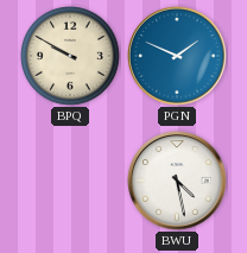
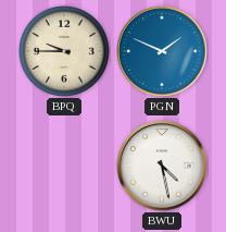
BPQ: 9:50 -> 9:45
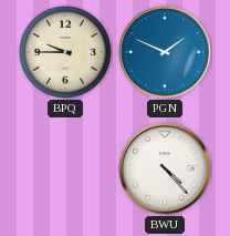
BWU: 4:28 -> 4:23
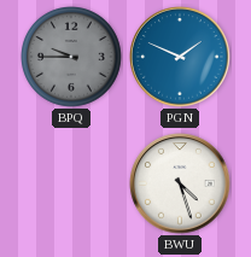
BPQ dial: cream -> grey
BWU: 4:23 -> 4:27
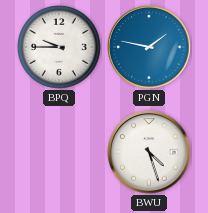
BPQ dial: grey -> white
PGN: 1:49 -> 1:47
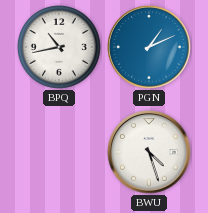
BPQ: 9:45 -> 10:43
PGN: 1:47 -> 1:11
